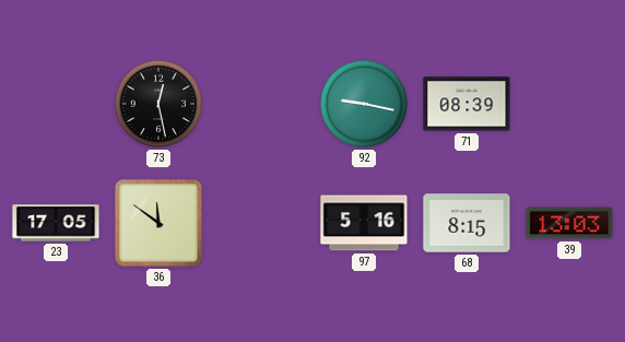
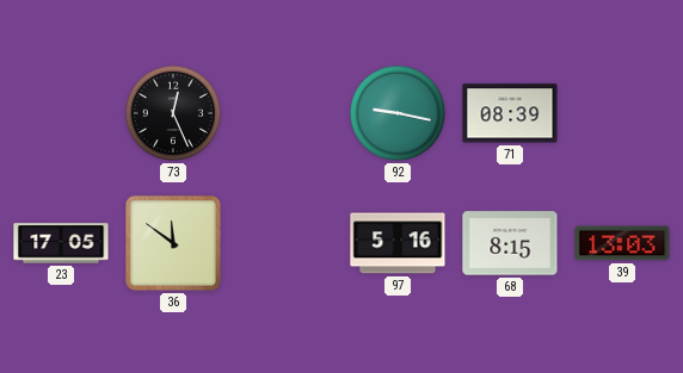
73: 12:28 -> 12:26
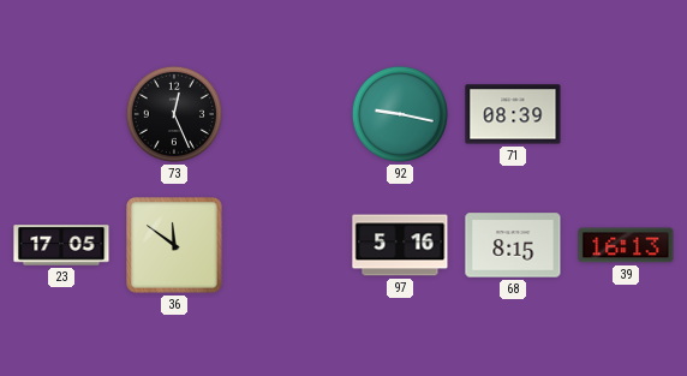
39: 13:03 -> 16:13
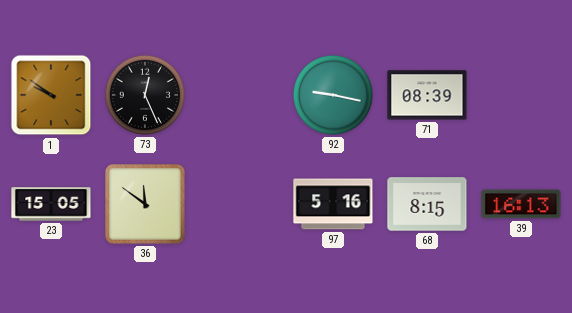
1: none -> 9:51
23: 17:05 -> 15:05
